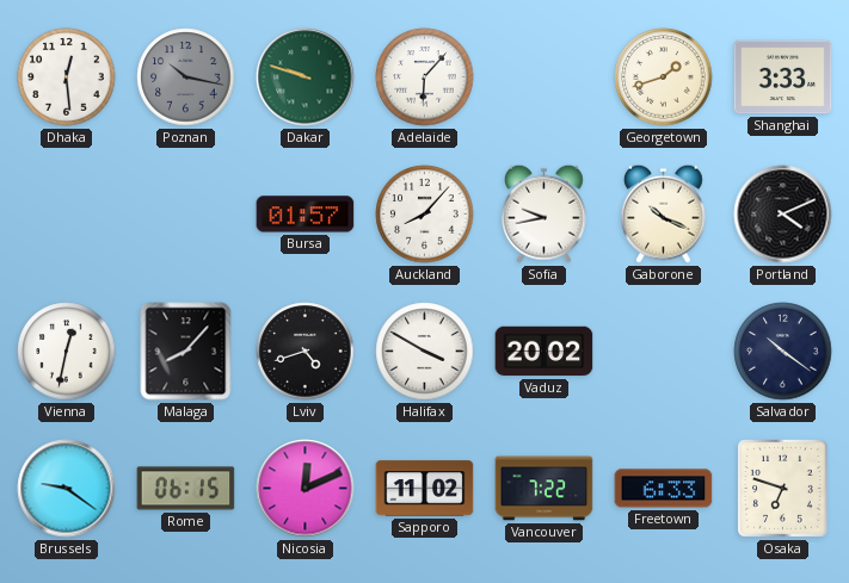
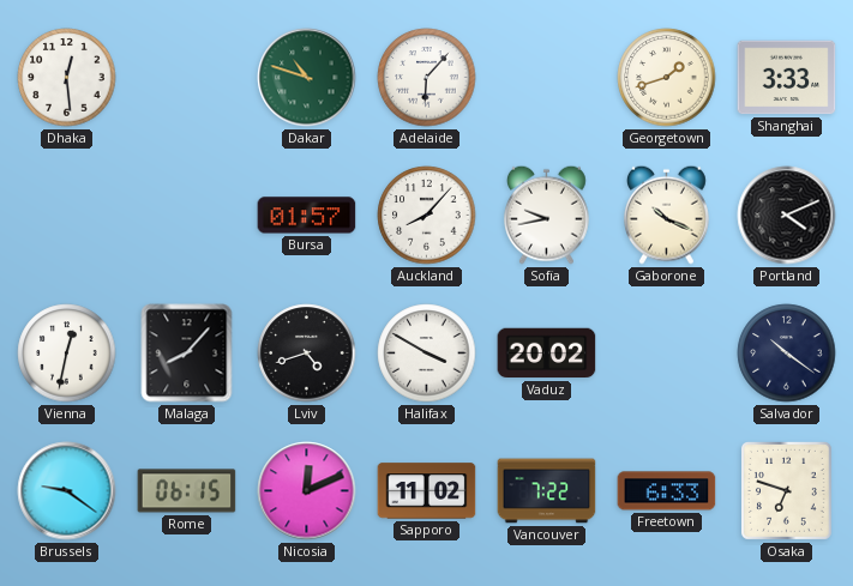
Poznan: 10:17 -> none
Dakar: 9:48 -> 10:48
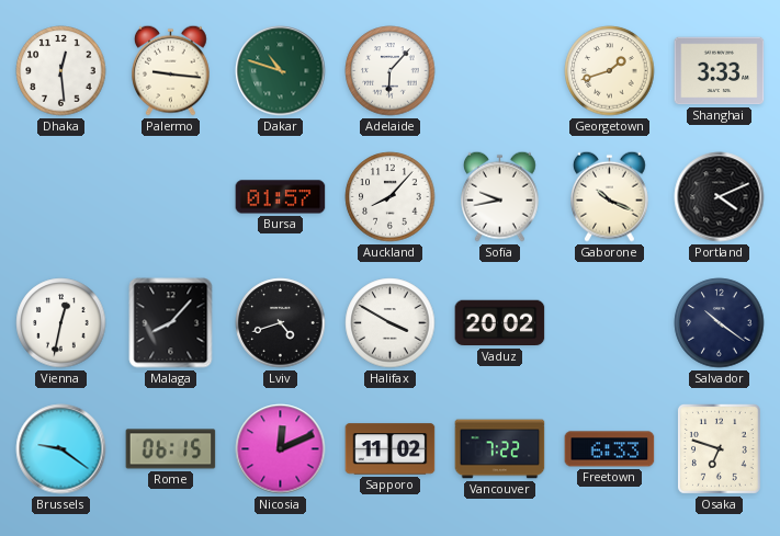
Palermo: none -> 9:16
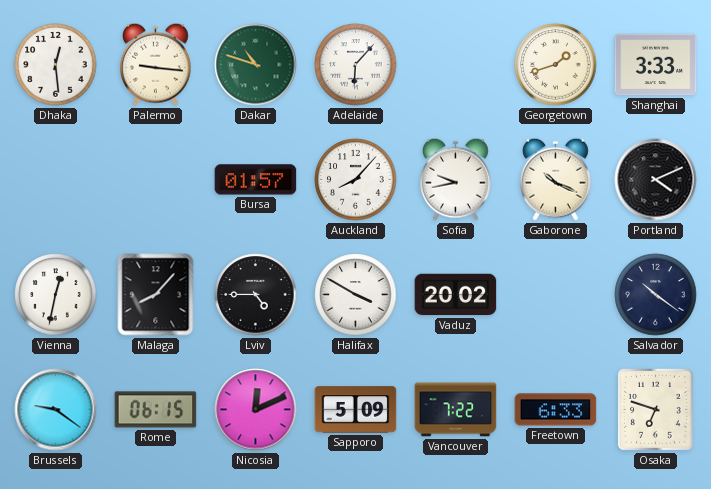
Lviv: 4:42 -> 4:45
Sapporo: 11:02 -> 5:09
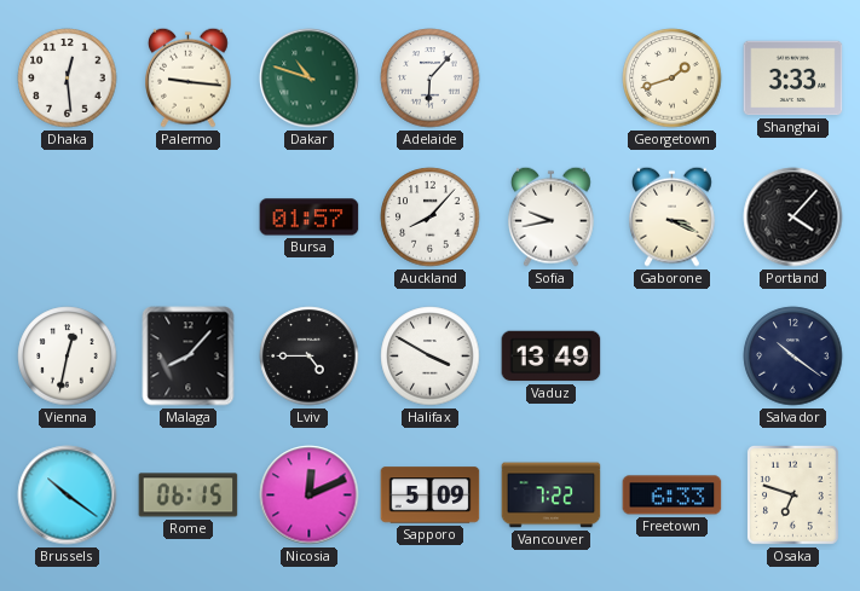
Gaborone: 10:19 -> 3:19
Portland: 4:11 -> 4:07
Vaduz: 20:02 -> 13:49
Brussels: 9:21 -> 10:21
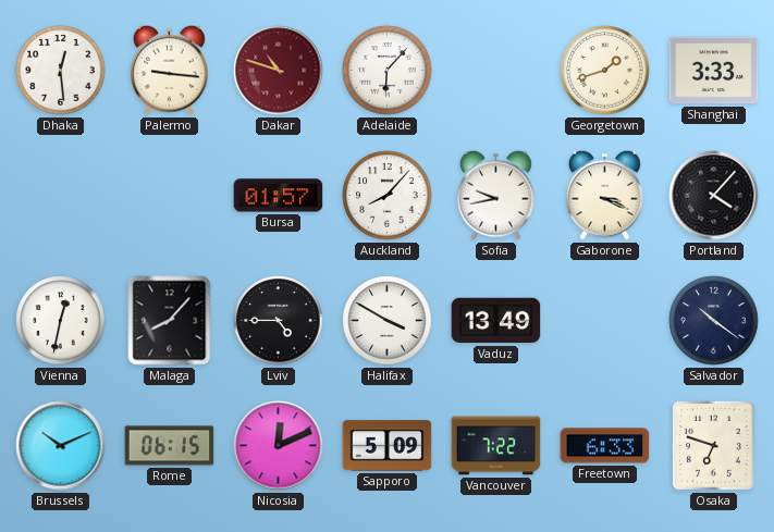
Dakar dial: green -> burgundy
Brussels: 10:21 -> 10:11
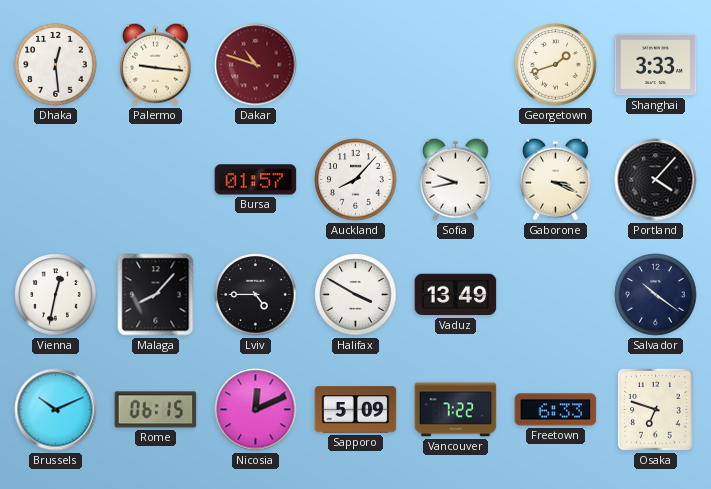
Adelaide: 6:07 -> none
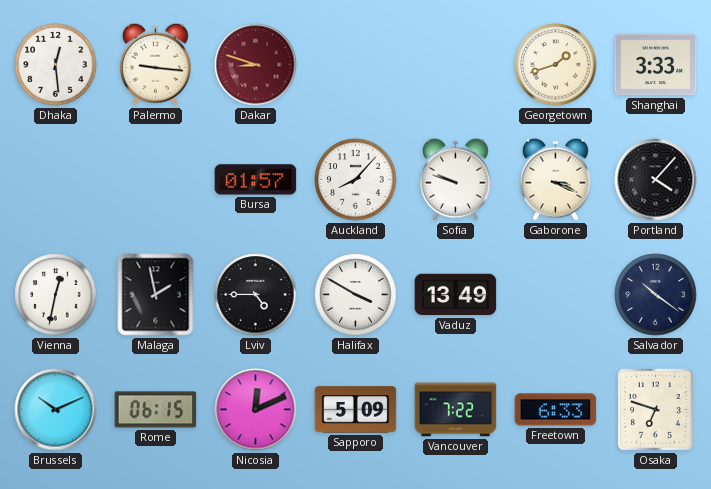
Dakar: 10:48 -> 8:48
Sofia: 9:43 -> 9:48
Malaga: 8:07 -> 1:58
